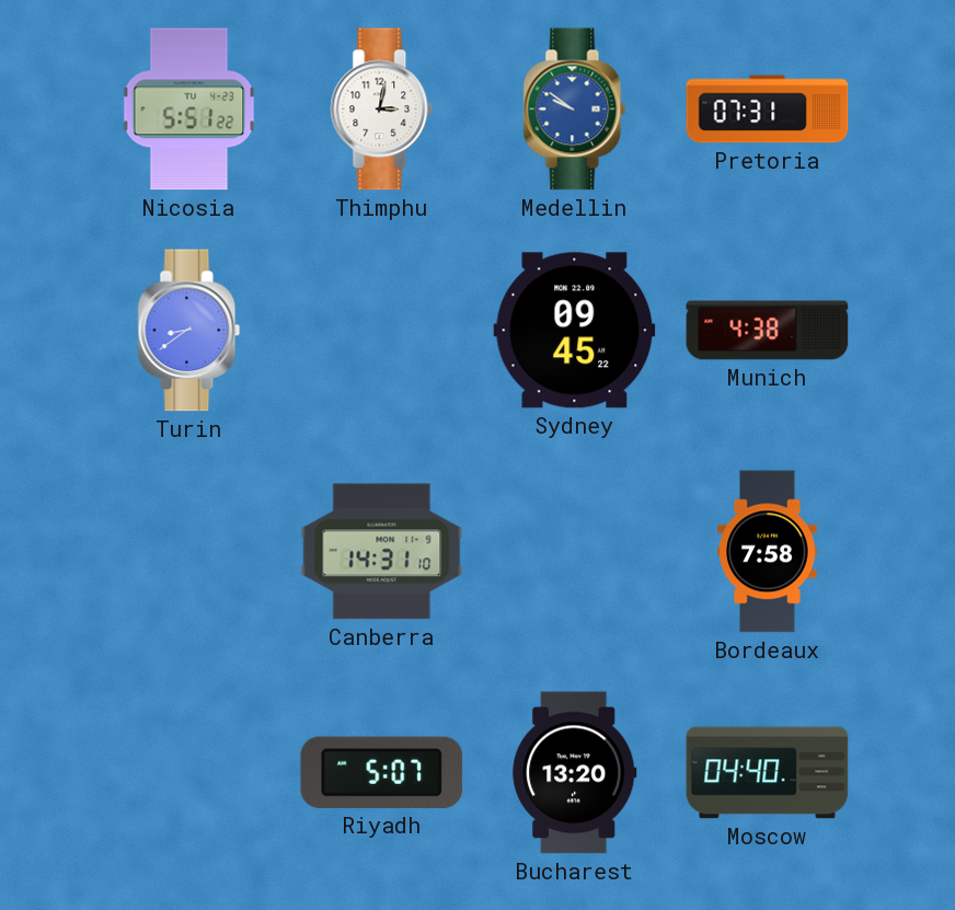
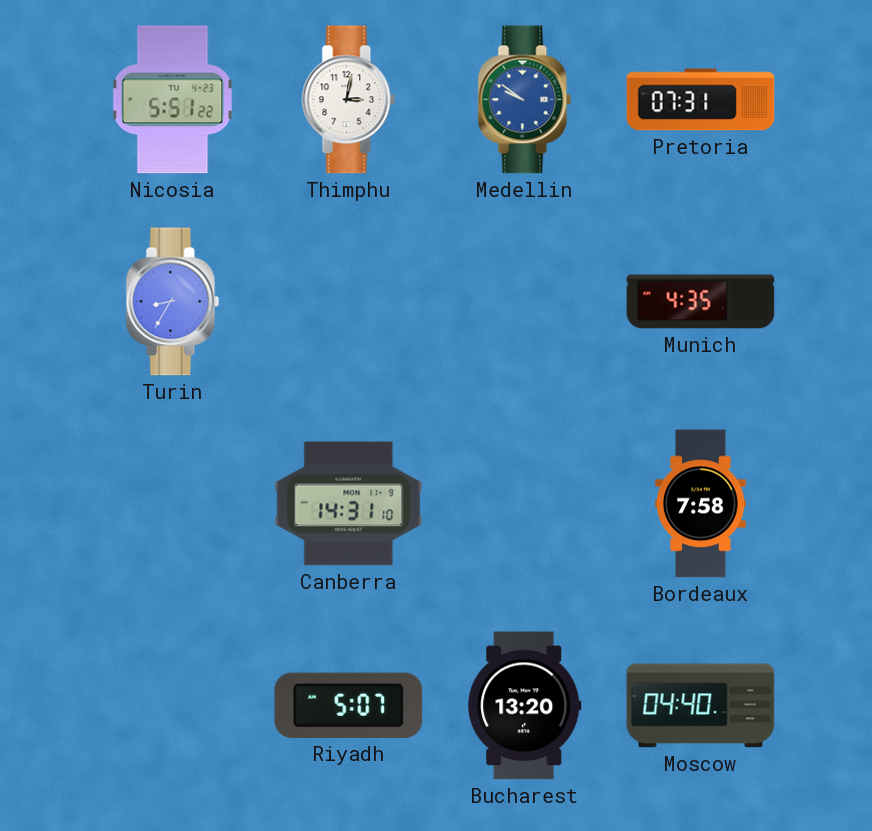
Turin: 8:39 -> 8:35
Sydney: 09:45 -> none
Munich: 4:38 -> 4:35
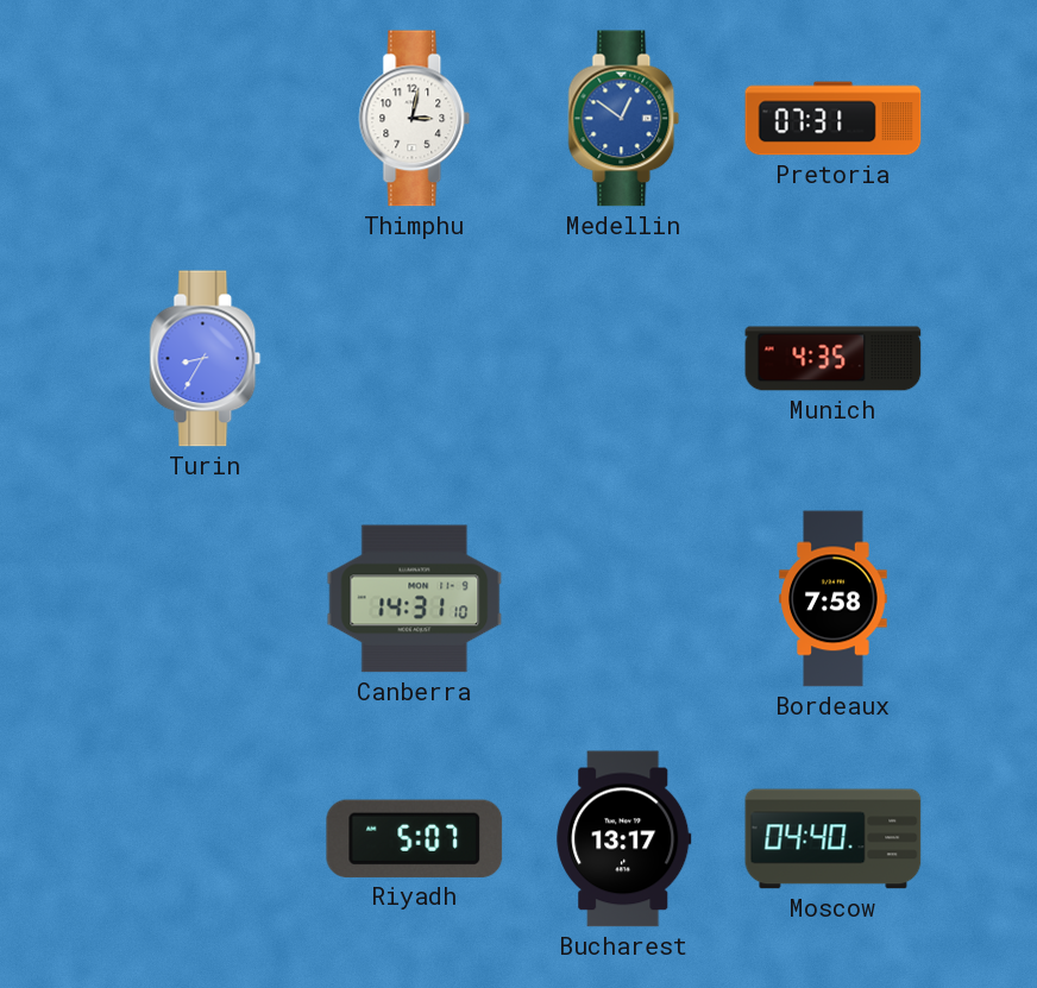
Nicosia: 5:51 -> none
Medellin: 9:51 -> 12:51
Bucharest: 13:20 -> 13:17
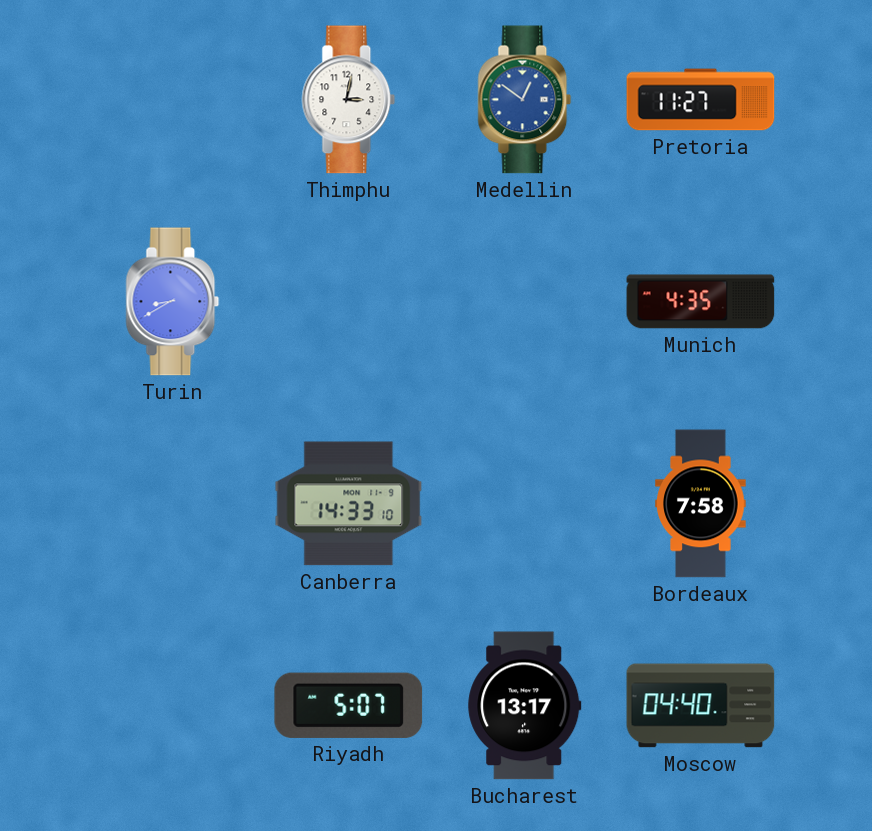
Pretoria: 07:31 -> 11:27
Turin: 8:35 -> 8:40
Canberra: 14:31 -> 14:33
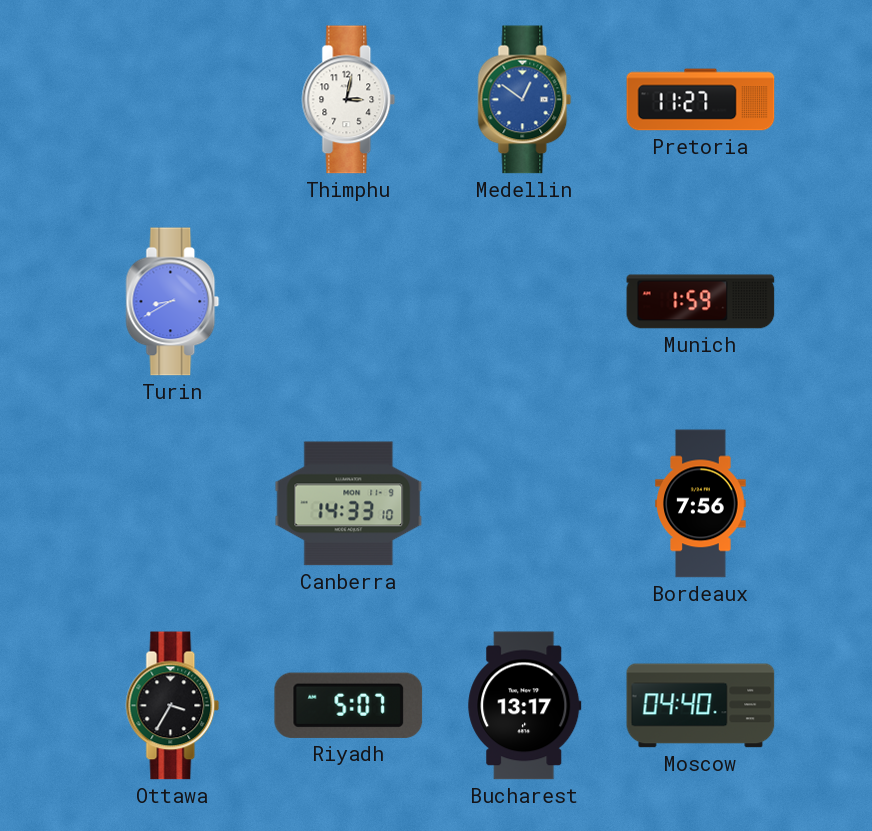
Munich: 4:35 -> 1:59
Bordeaux: 7:58 -> 7:56
Ottawa: none -> 3:35
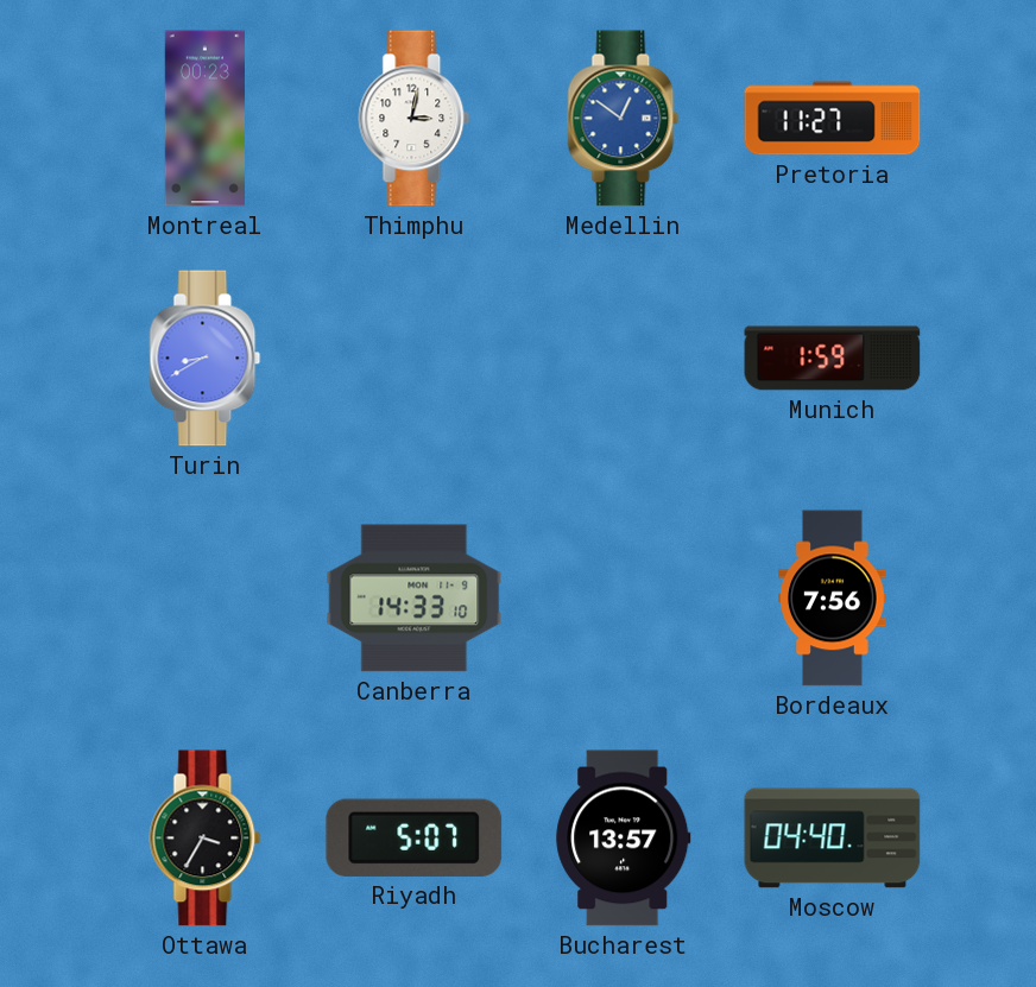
Montreal: none -> 00:23
Bucharest: 13:17 -> 13:57
